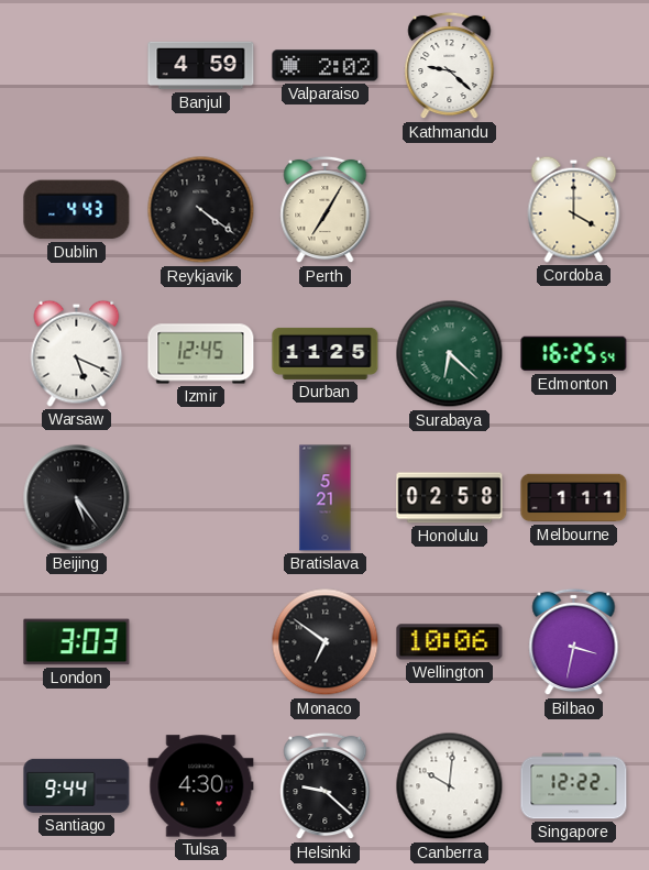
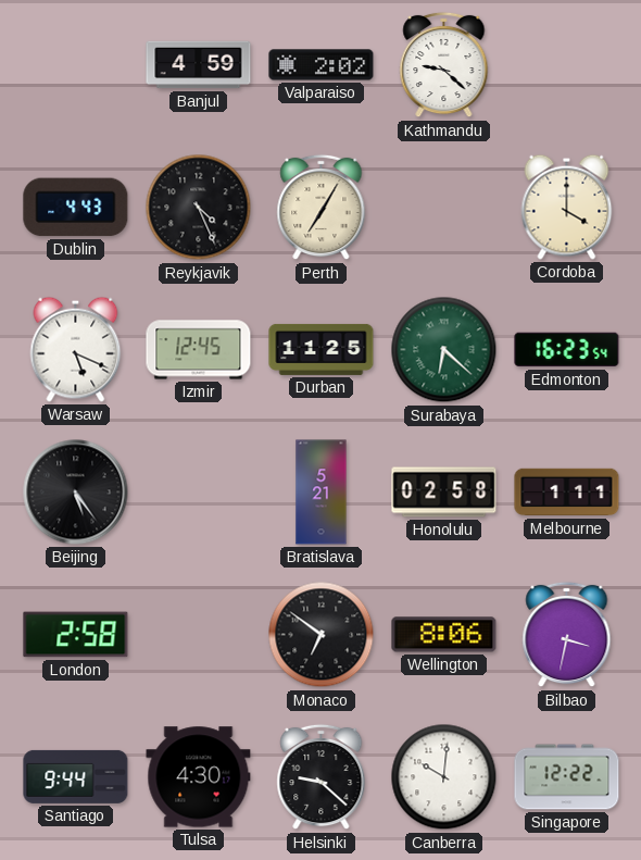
Reykjavik: 4:21 -> 4:26
Edmonton: 16:25 -> 16:23
London: 3:03 -> 2:58
Wellington: 10:06 -> 8:06
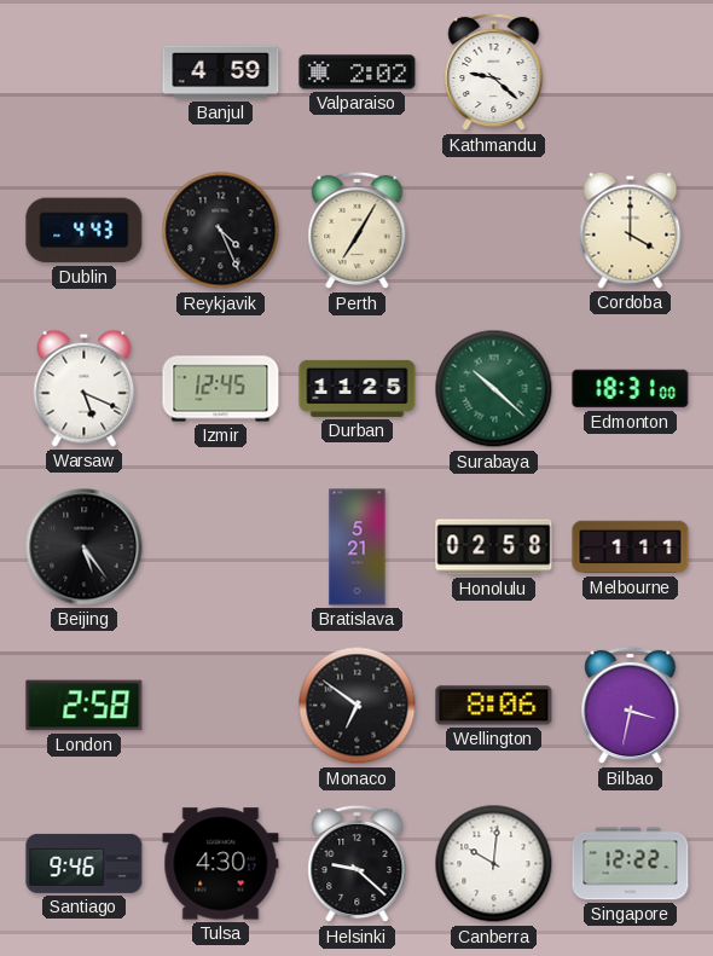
Surabaya: 6:22 -> 10:22
Edmonton: 16:23 -> 18:31
Santiago: 9:44 -> 9:46
